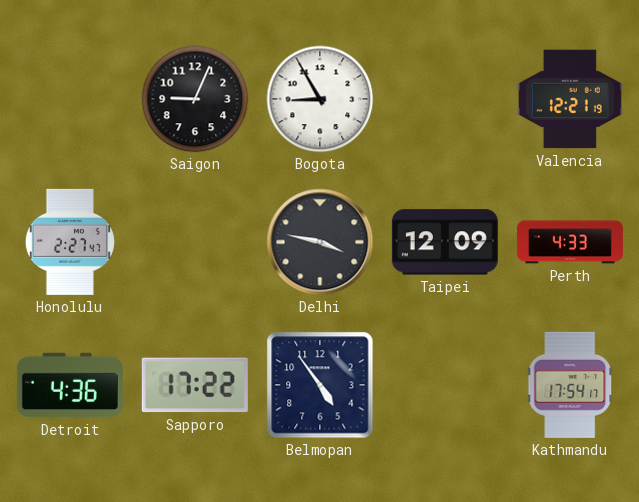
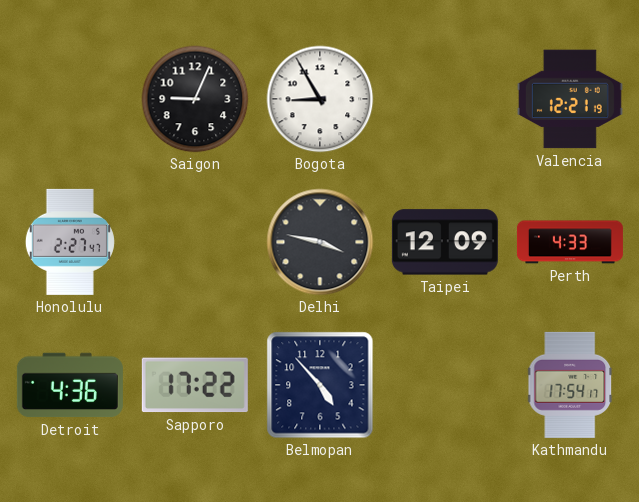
Belmopan: 4:54 -> 4:53
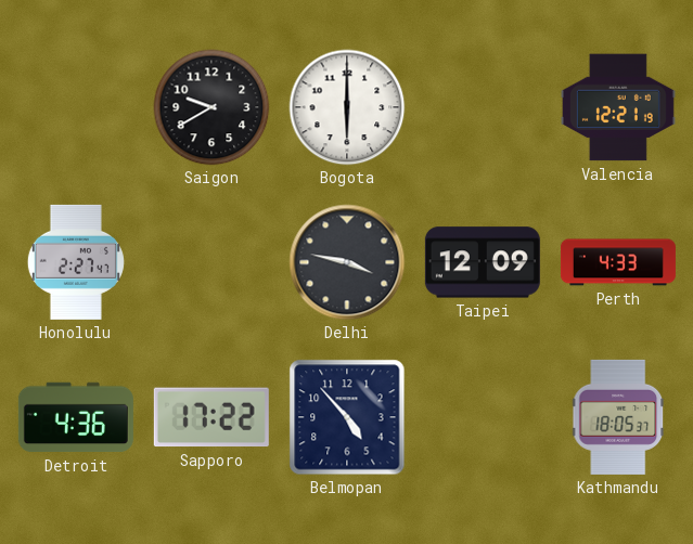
Saigon: 9:04 -> 9:40
Bogota: 8:55 -> 6:00
Kathmandu: 17:54 -> 18:05
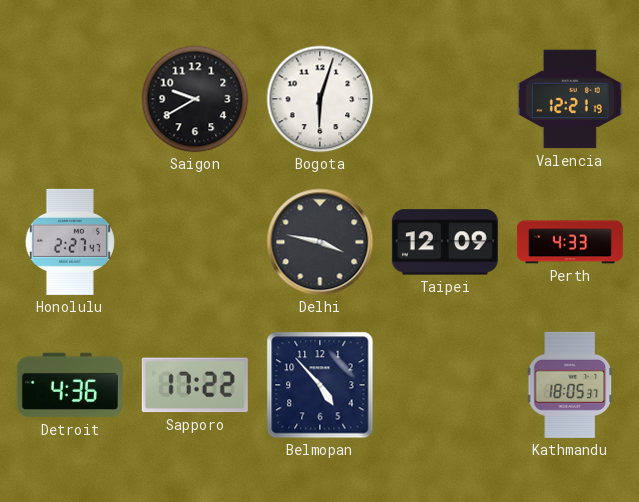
Bogota: 6:00 -> 6:03
